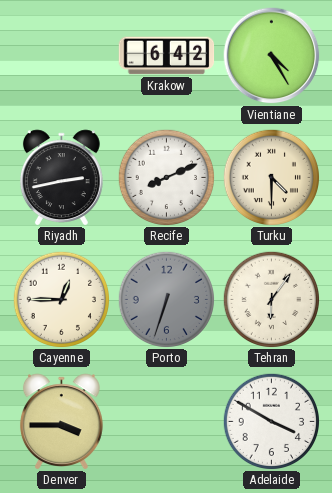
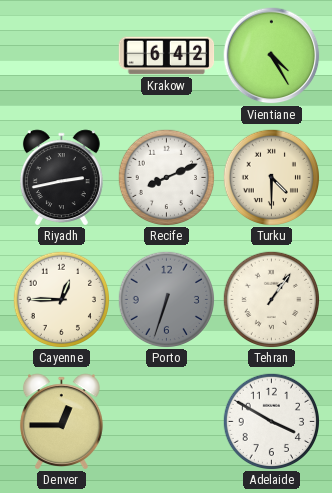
Tehran: 6:06 -> 1:06
Denver: 3:45 -> 12:45
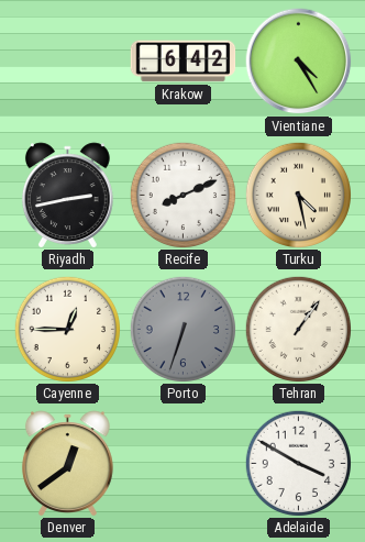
Turku: 4:30 -> 4:28
Denver: 12:45 -> 12:39
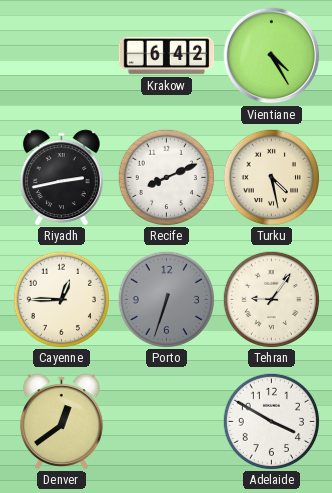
Tehran: 1:06 -> 9:06
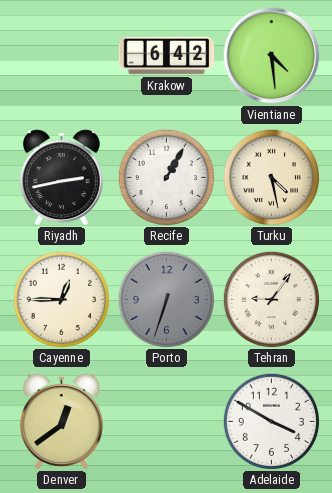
Vientiane: 4:25 -> 4:29
Recife: 8:11 -> 1:05
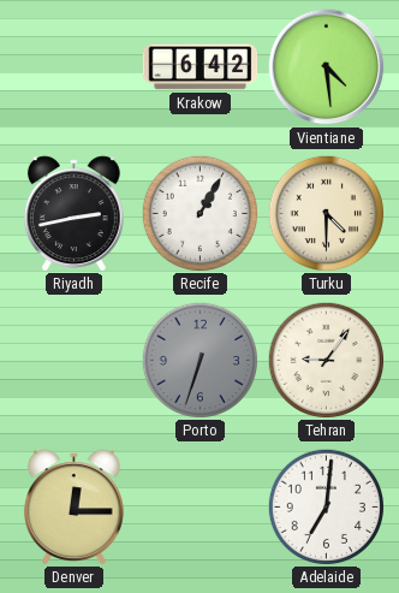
Turku: 4:28 -> 4:30
Cayenne: 12:45 -> none
Denver: 12:39 -> 12:15
Adelaide: 3:50 -> 7:01
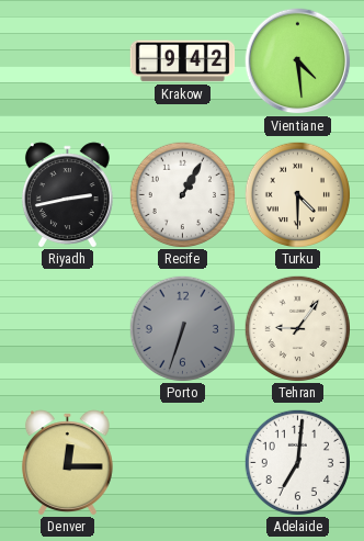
Krakow: 6:42 -> 9:42
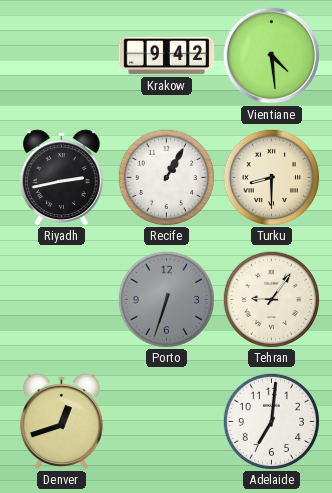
Turku: 4:30 -> 8:30
Denver: 12:15 -> 12:42
